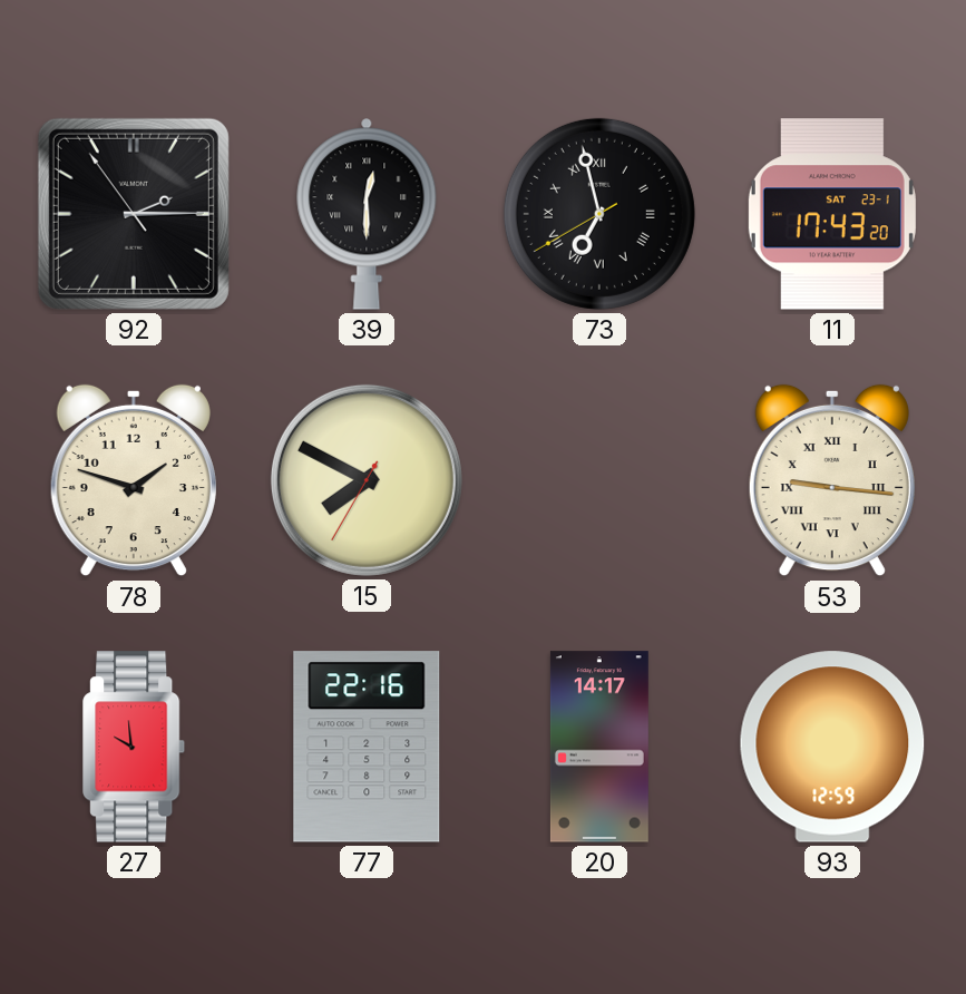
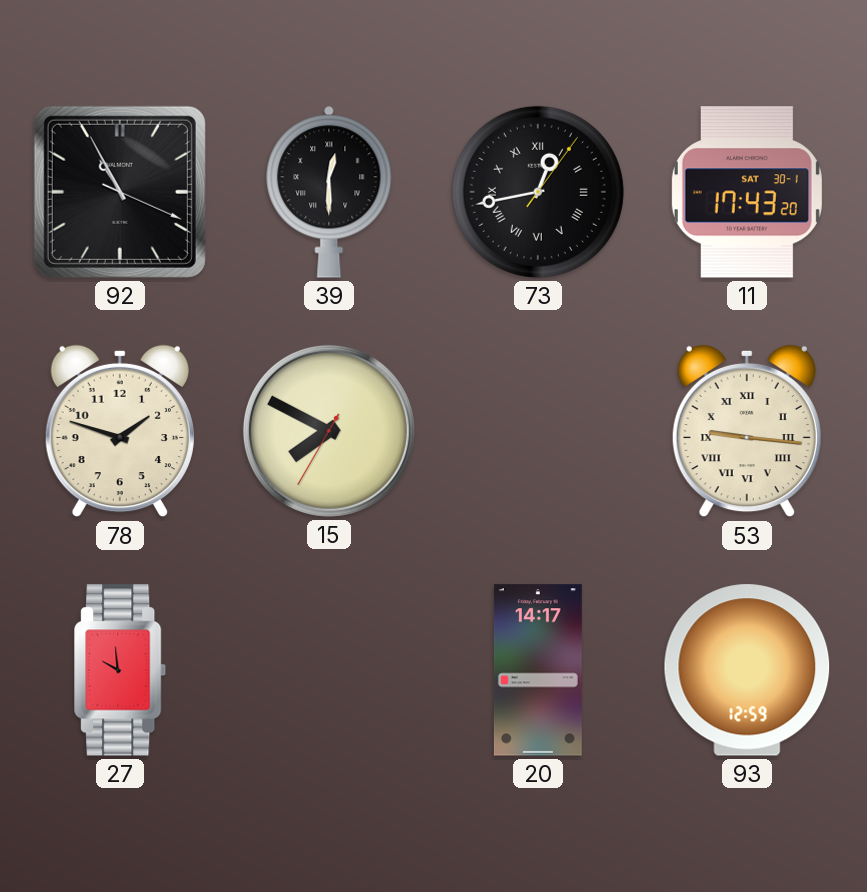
92: 2:14 -> 10:55
73: 6:57 -> 12:43
11 date: SAT 23-1 -> SAT 30-1
77: 22:16 -> none
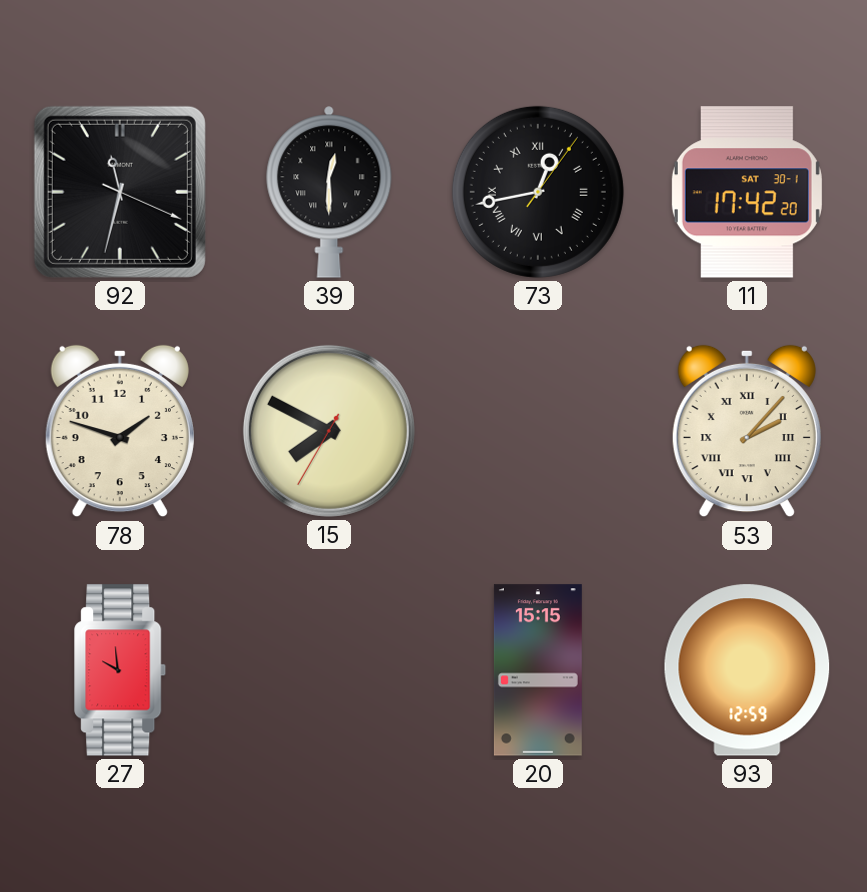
92: 10:55 -> 11:32
11: 17:43 -> 17:42
53: 9:16 -> 2:07
20: 14:17 -> 15:15
